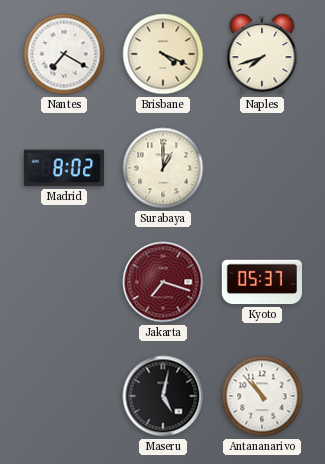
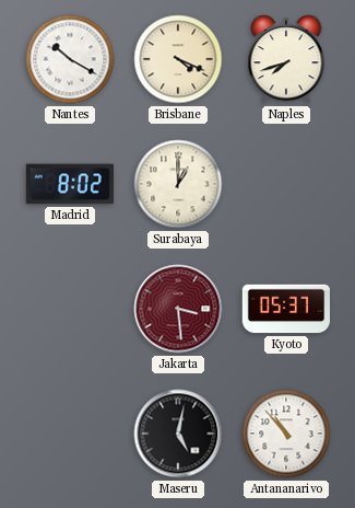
Nantes: 7:20 -> 10:20
Jakarta: 7:18 -> 3:29
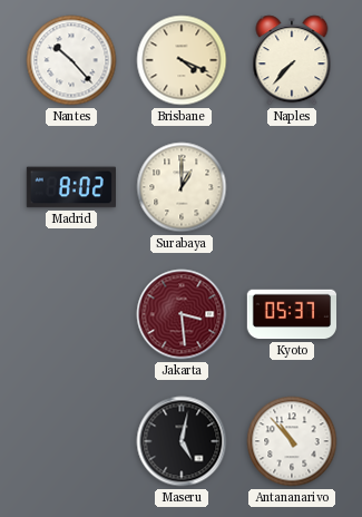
Nantes: 10:20 -> 10:23
Naples: 7:42 -> 7:37
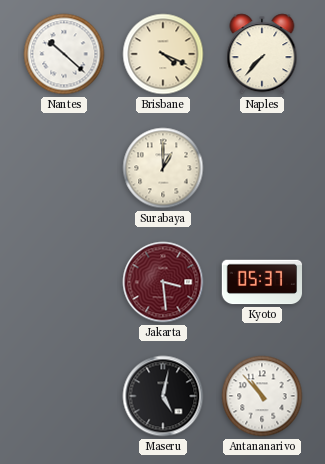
Nantes: 10:23 -> 10:22
Madrid: 8:02 -> none
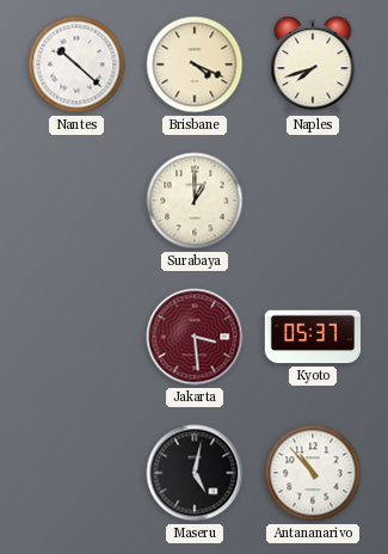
Naples: 7:37 -> 7:42
